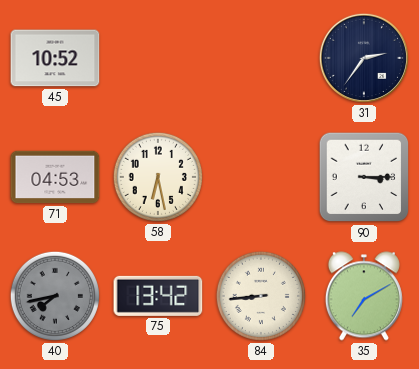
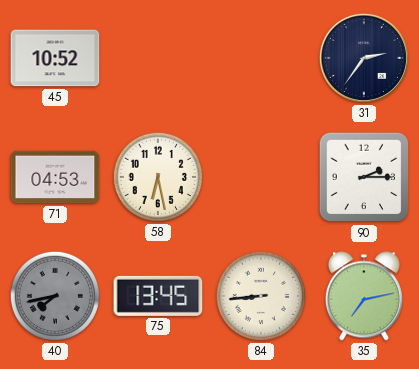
90: 3:15 -> 2:15
75: 13:42 -> 13:45
35: 7:10 -> 7:13
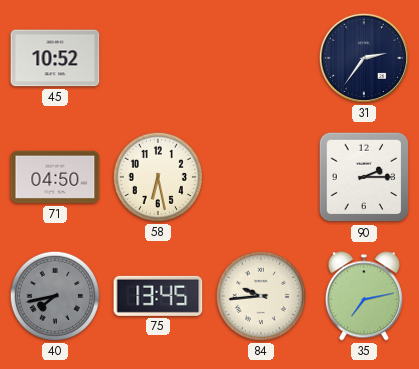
71: 04:53 -> 04:50
84: 8:44 -> 9:44
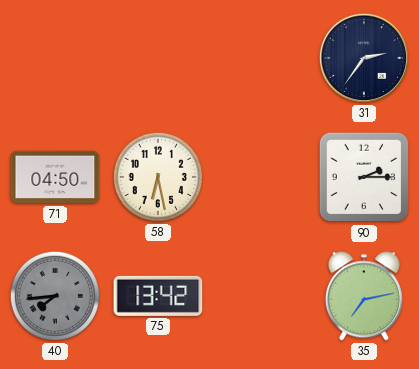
45: 10:52 -> none
40: 7:43 -> 7:44
75: 13:45 -> 13:42
84: 9:44 -> none
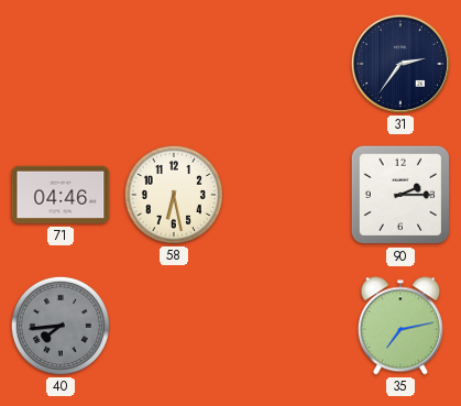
71: 04:50 -> 04:46
75: 13:42 -> none
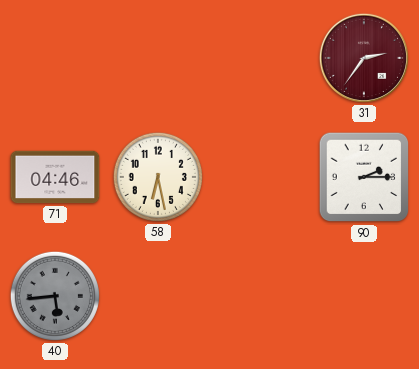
31 dial: navy -> burgundy
40: 7:44 -> 5:44
35: 7:13 -> none
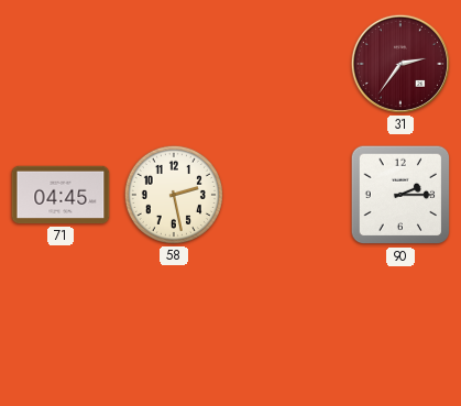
71: 04:46 -> 04:45
58: 6:28 -> 2:28
40: 5:44 -> none
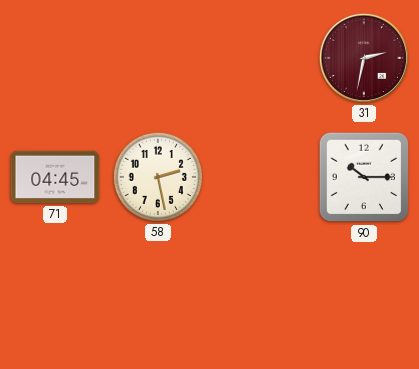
31: 2:36 -> 2:32
90: 2:15 -> 10:15
